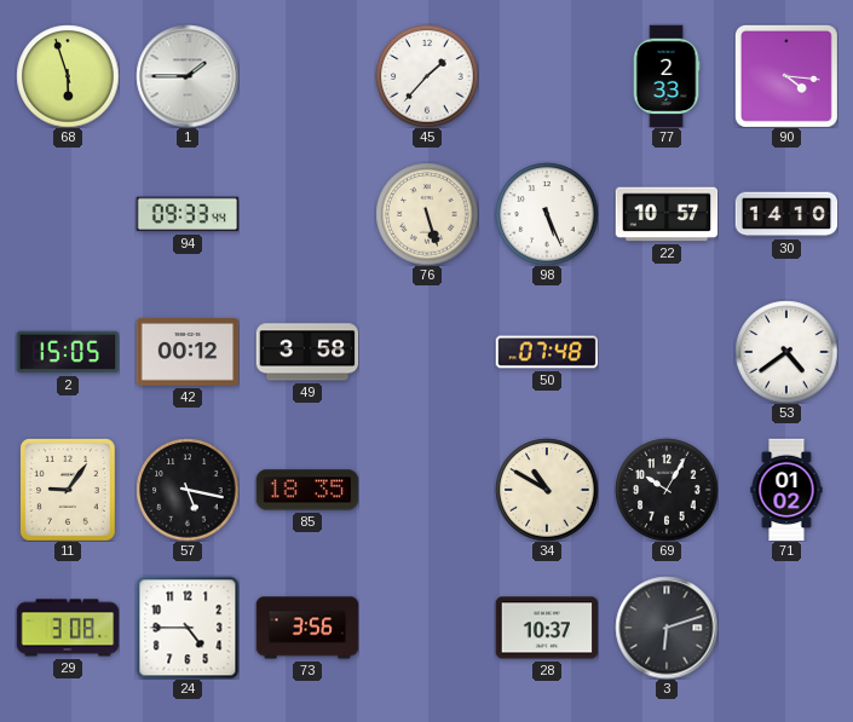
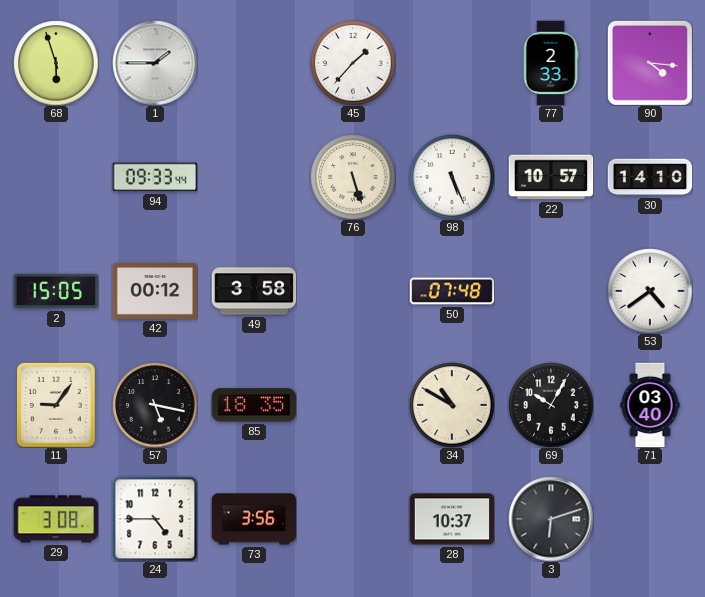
71: 01:02 -> 03:40
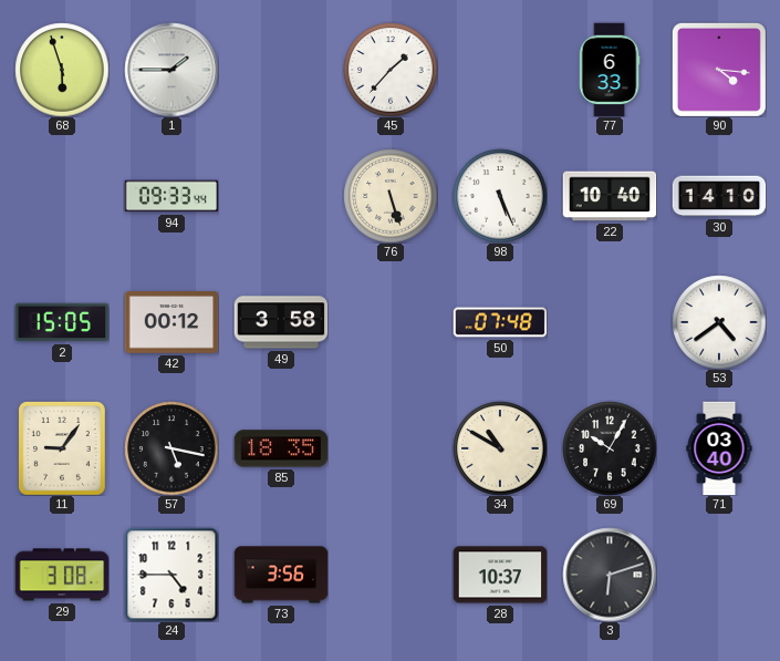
77: 2:33 -> 6:33
22: 10:57 -> 10:40
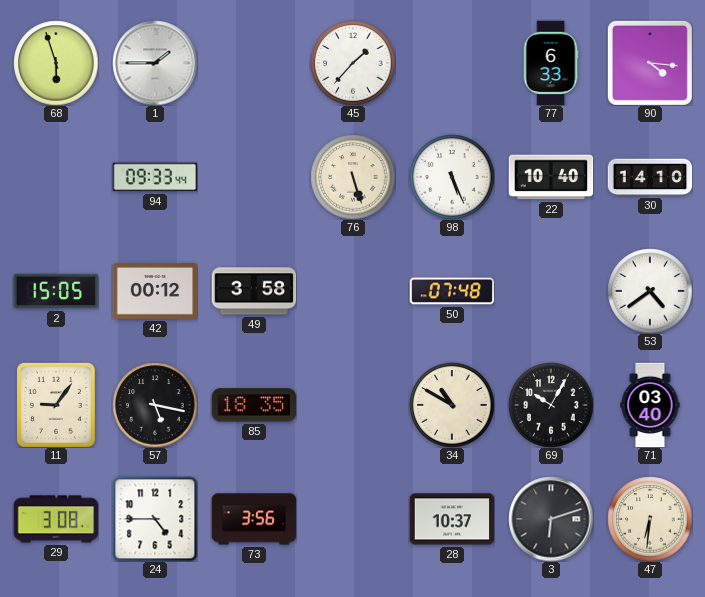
47: none -> 6:31
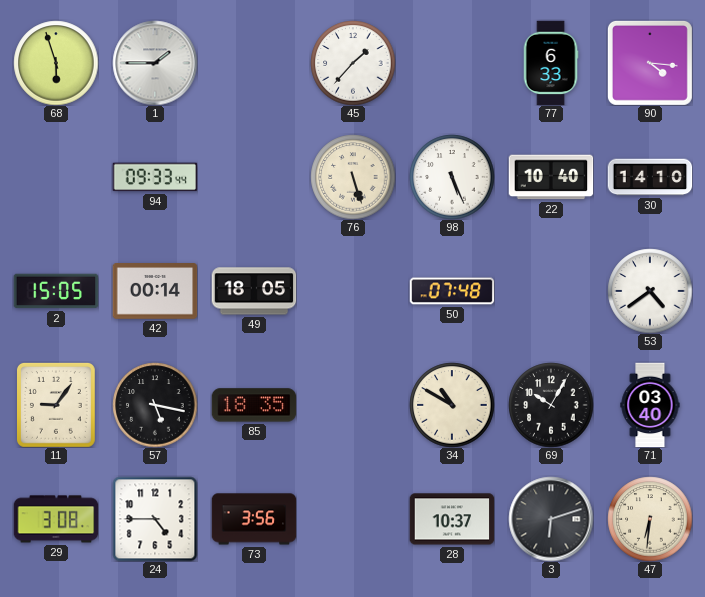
42: 00:12 -> 00:14
49: 3:58 -> 18:05
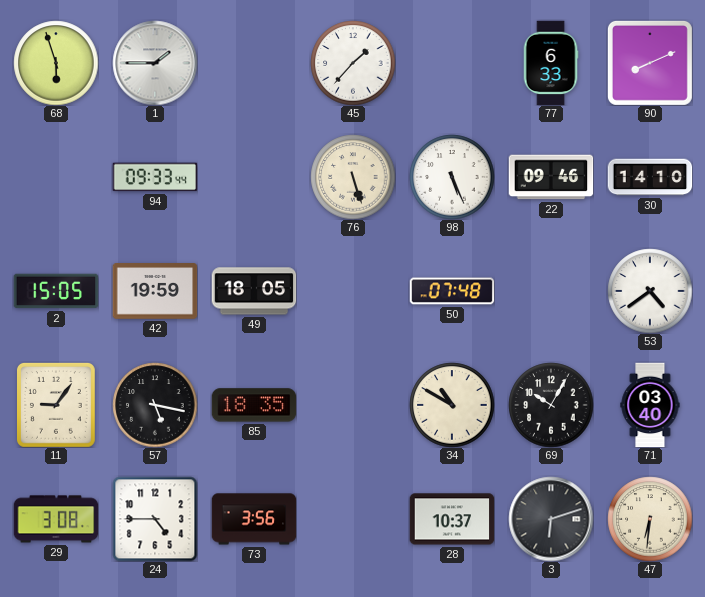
90: 4:16 -> 8:11
22: 10:40 -> 09:46
42: 00:14 -> 19:59
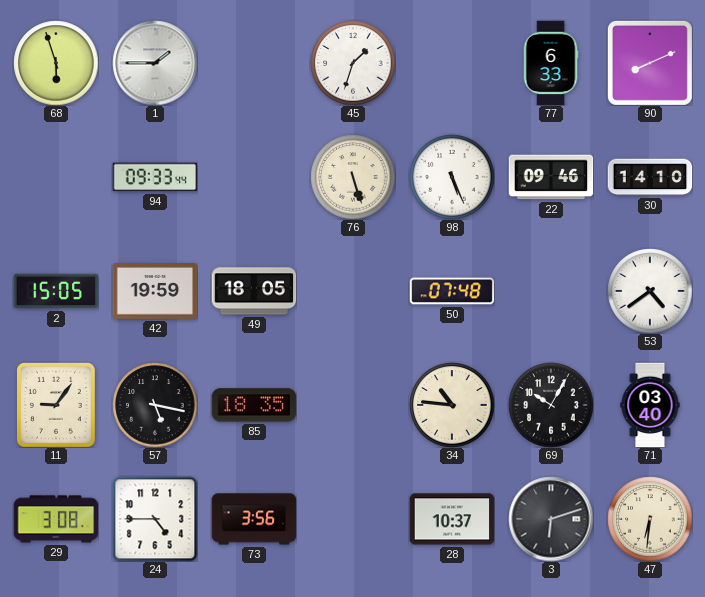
45: 1:37 -> 1:33
34: 10:50 -> 10:46
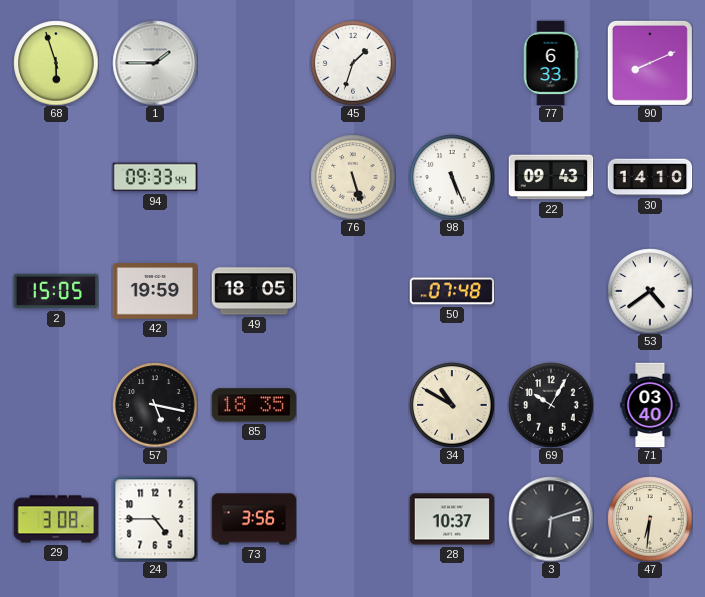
22: 09:46 -> 09:43
11: 9:06 -> none
34: 10:46 -> 10:50
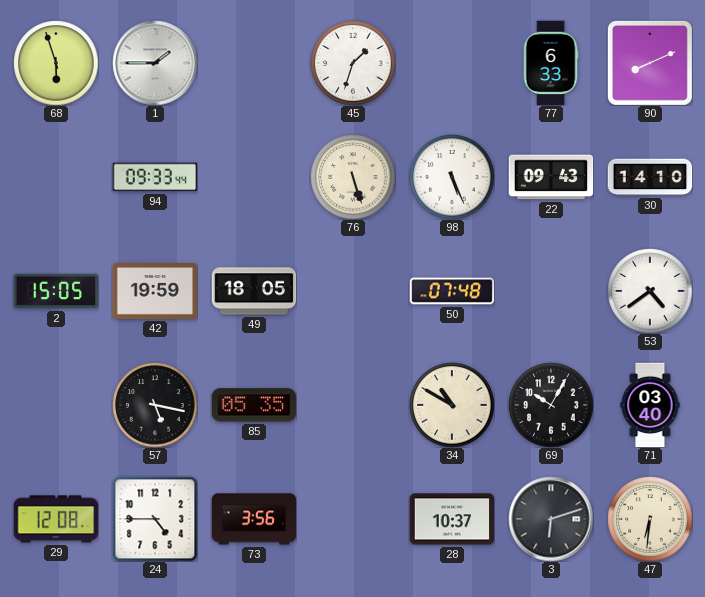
85: 18:35 -> 05:35
29: 3:08 -> 12:08
